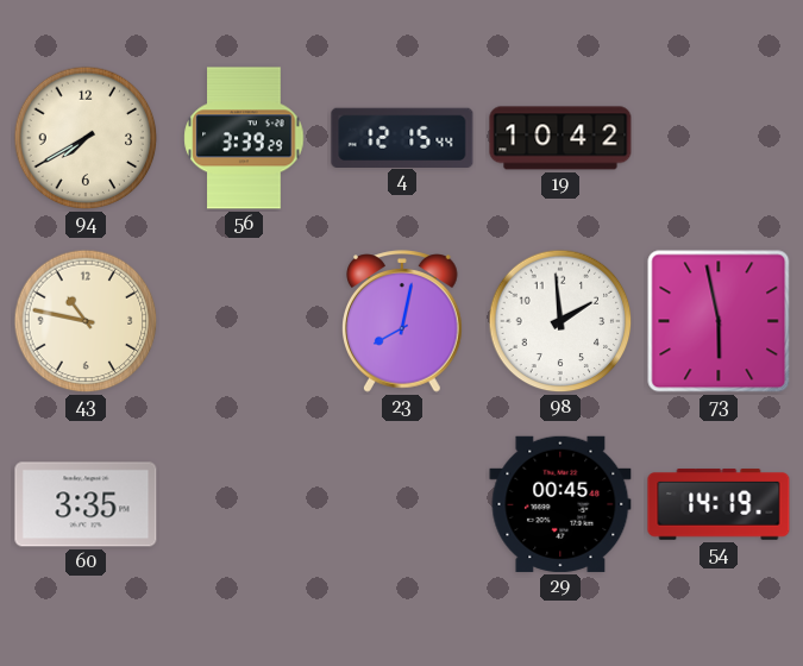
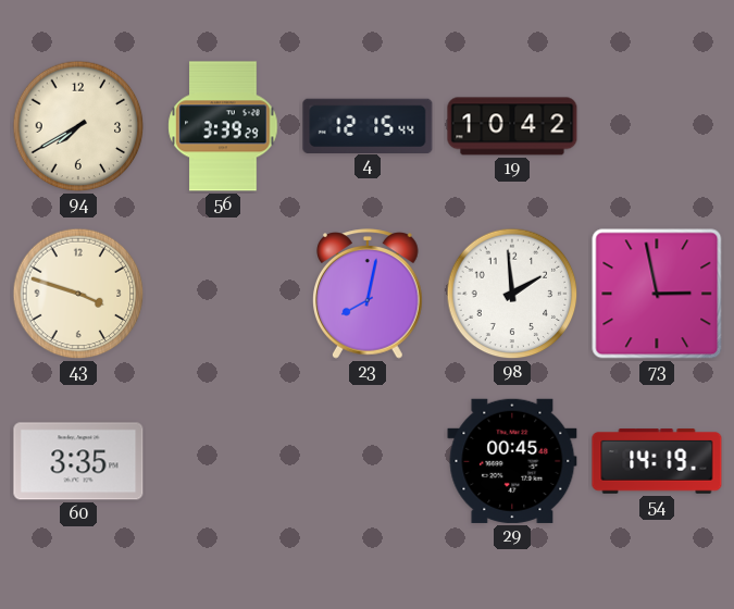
43: 10:47 -> 3:48
73: 5:58 -> 2:58
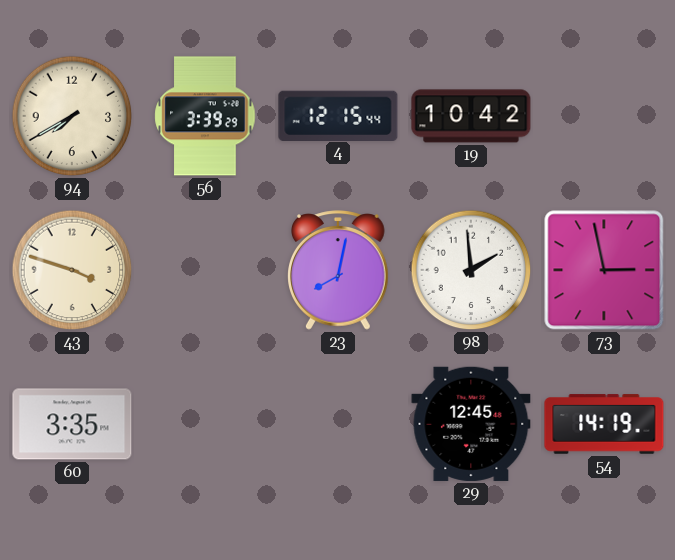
29: 00:45 -> 12:45
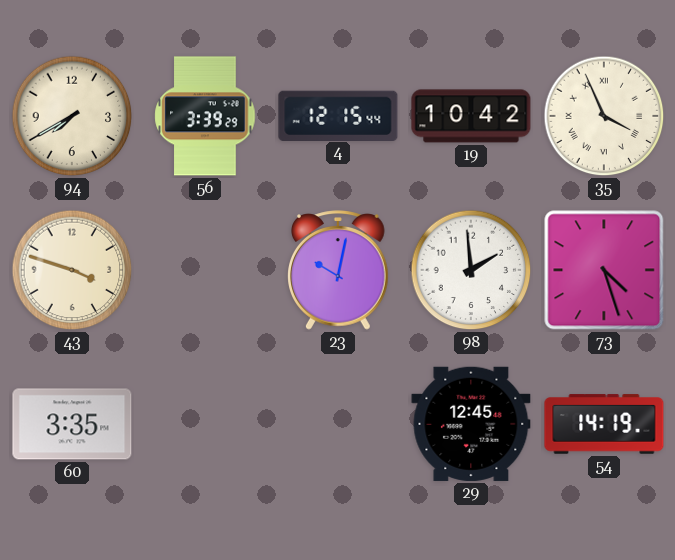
35: none -> 3:56
23: 8:02 -> 10:02
73: 2:58 -> 4:27
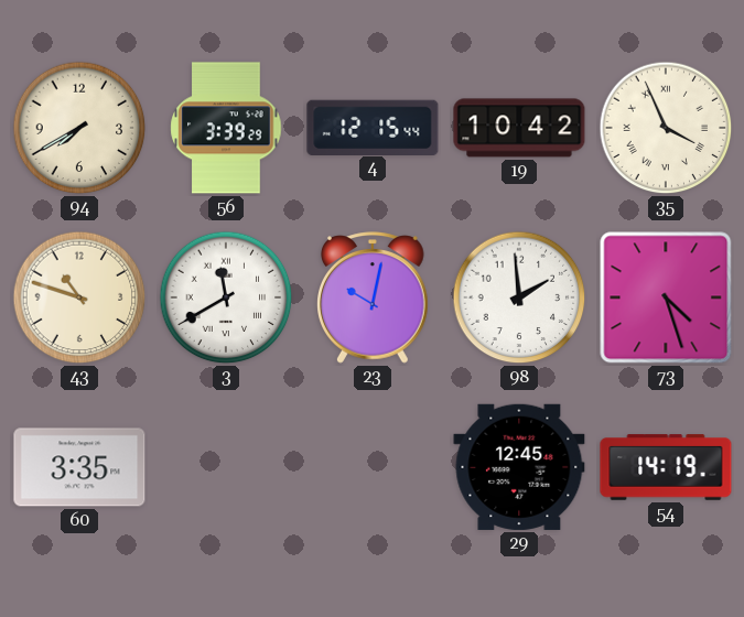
43: 3:48 -> 10:48
3: none -> 11:40
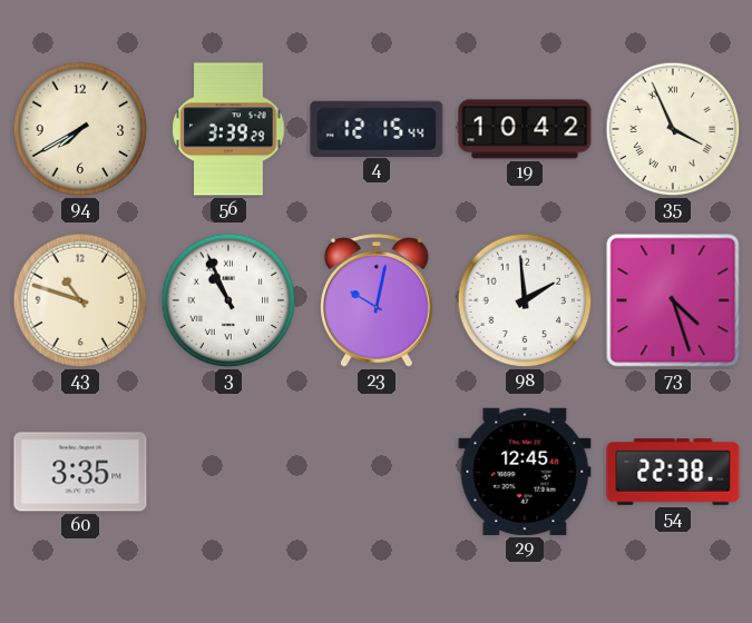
3: 11:40 -> 10:56
54: 14:19 -> 22:38
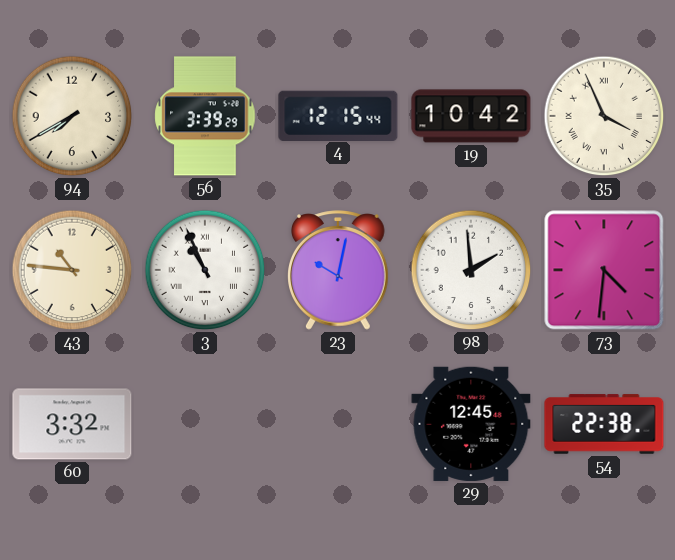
43: 10:48 -> 10:46
73: 4:27 -> 4:31
60: 3:35 -> 3:32
